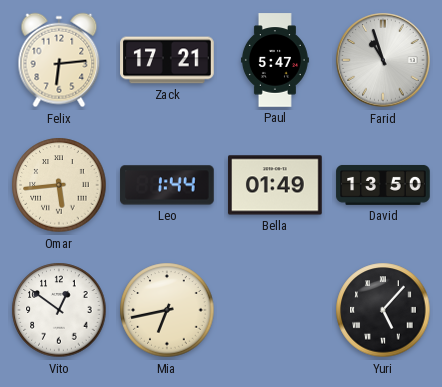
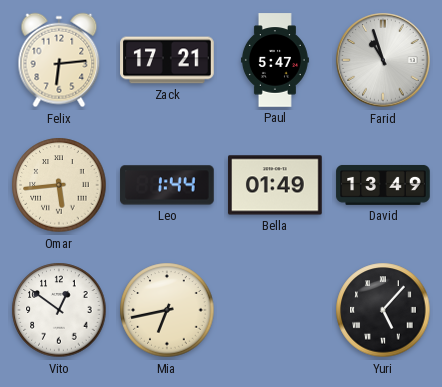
David: 13:50 -> 13:49
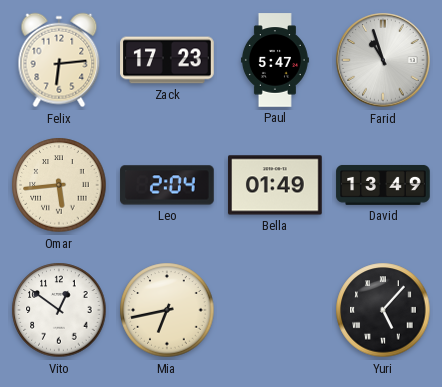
Zack: 17:21 -> 17:23
Leo: 1:44 -> 2:04
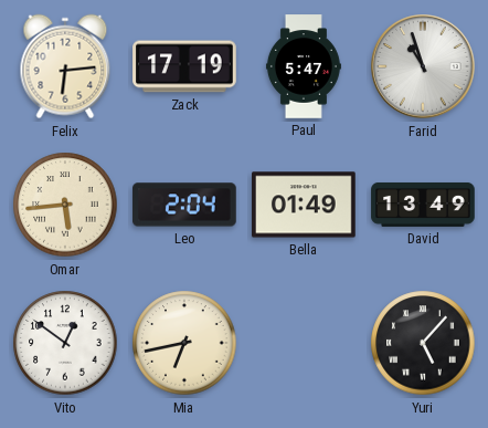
Zack: 17:23 -> 17:19
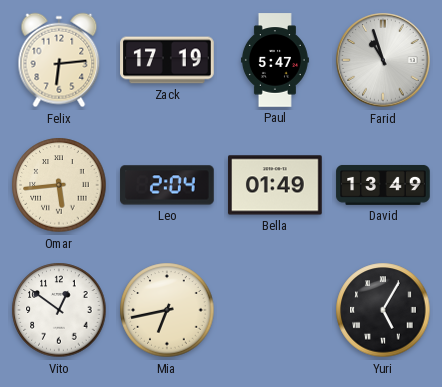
Yuri: 5:07 -> 5:05
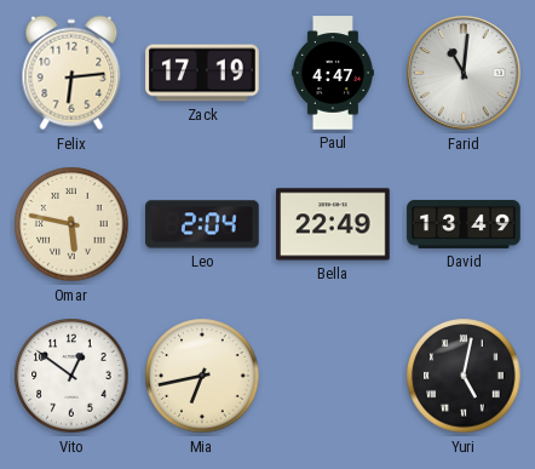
Paul: 5:47 -> 4:47
Farid: 10:57 -> 11:01
Omar: 5:44 -> 5:47
Bella: 01:49 -> 22:49
Yuri: 5:05 -> 5:02
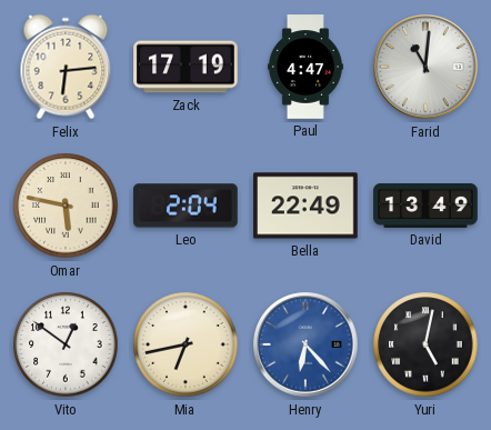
Henry: none -> 6:23
